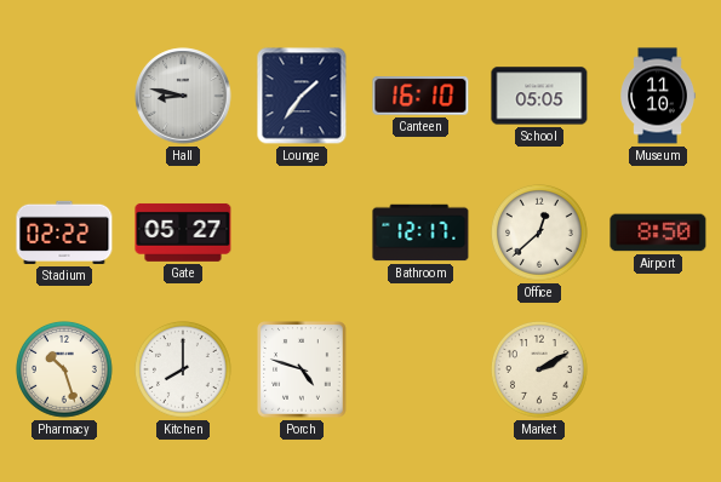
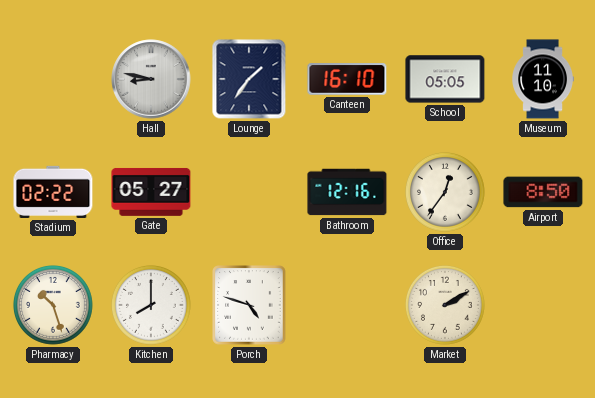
Bathroom: 12:17 -> 12:16
Office: 12:38 -> 12:36
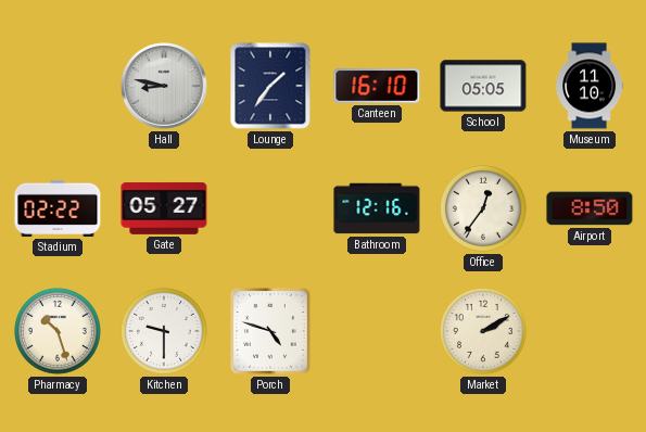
Kitchen: 8:00 -> 9:30
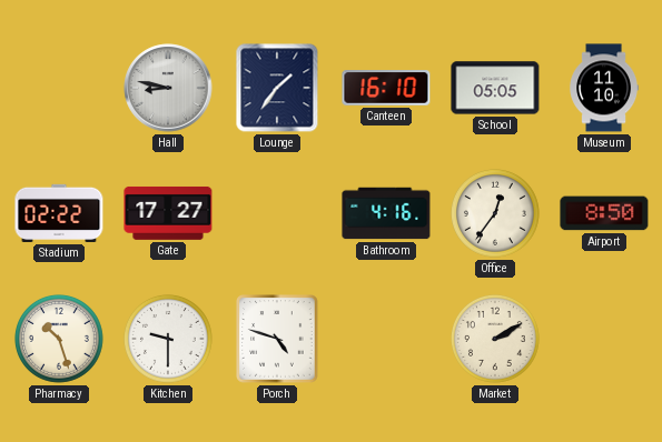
Gate: 05:27 -> 17:27
Bathroom: 12:16 -> 4:16
